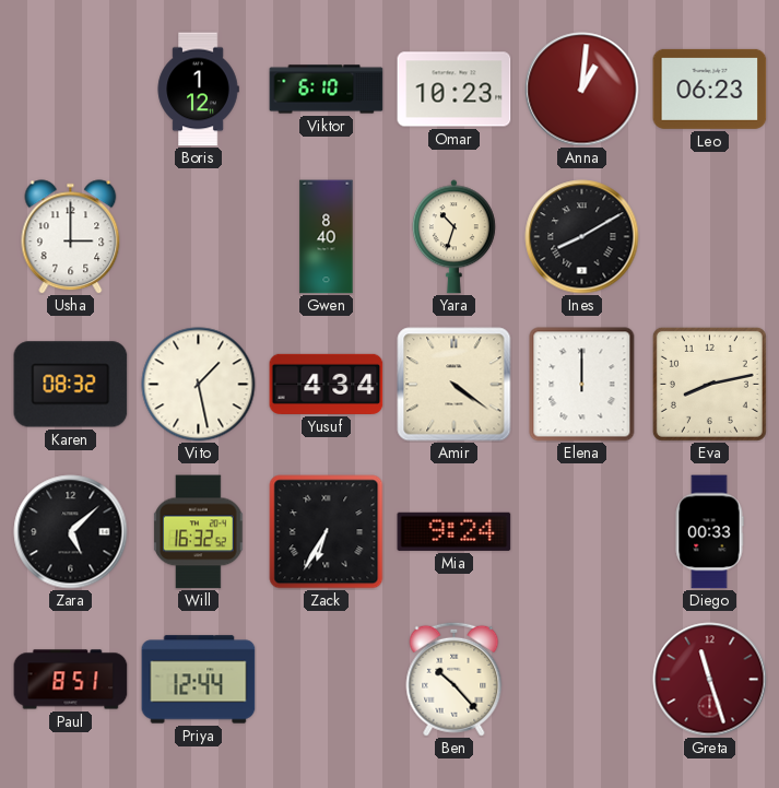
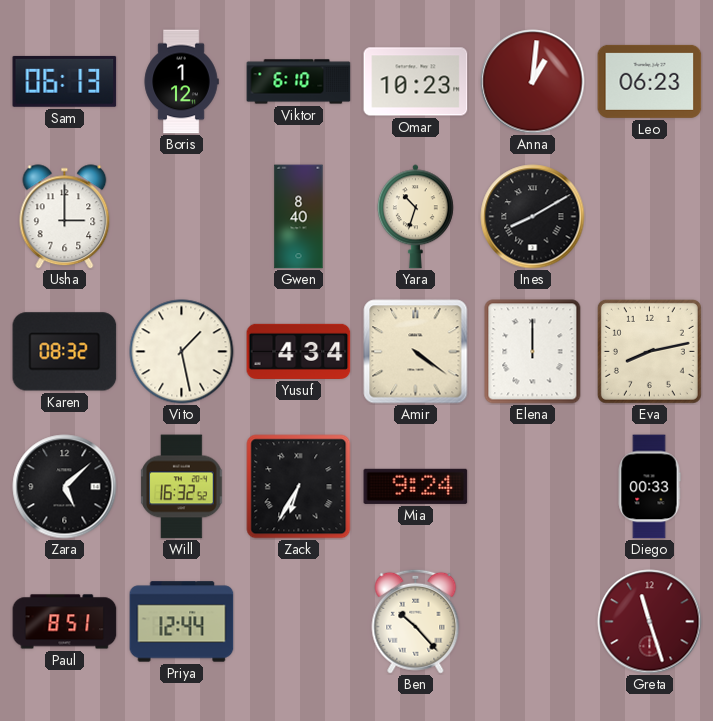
Sam: none -> 06:13
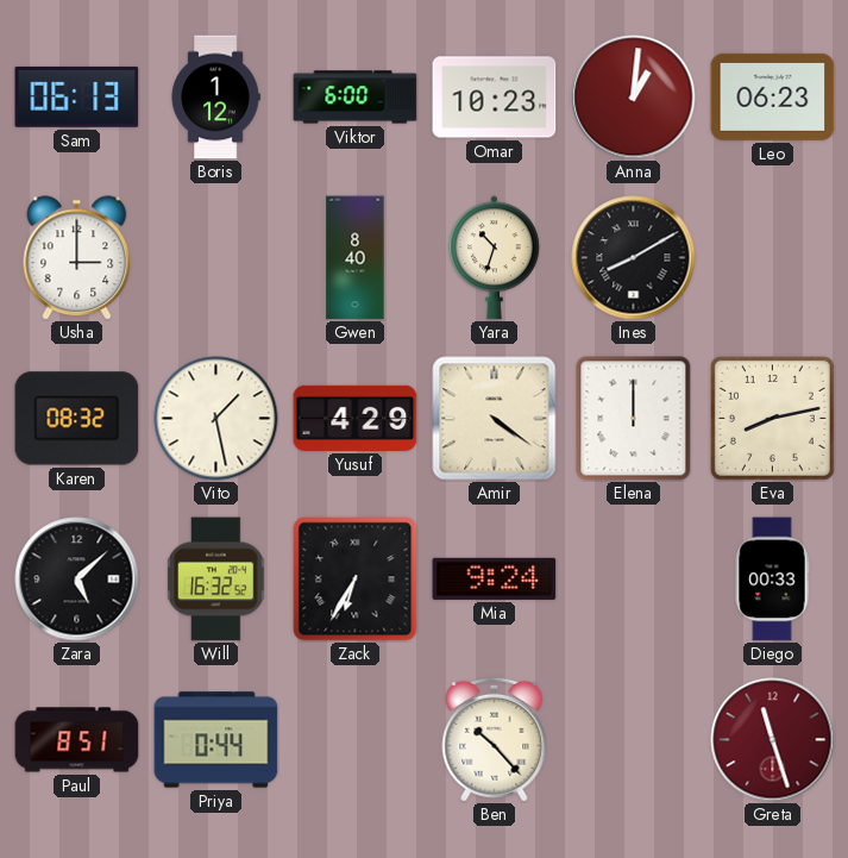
Viktor: 6:10 -> 6:00
Yusuf: 4:34 -> 4:29
Priya: 12:44 -> 0:44
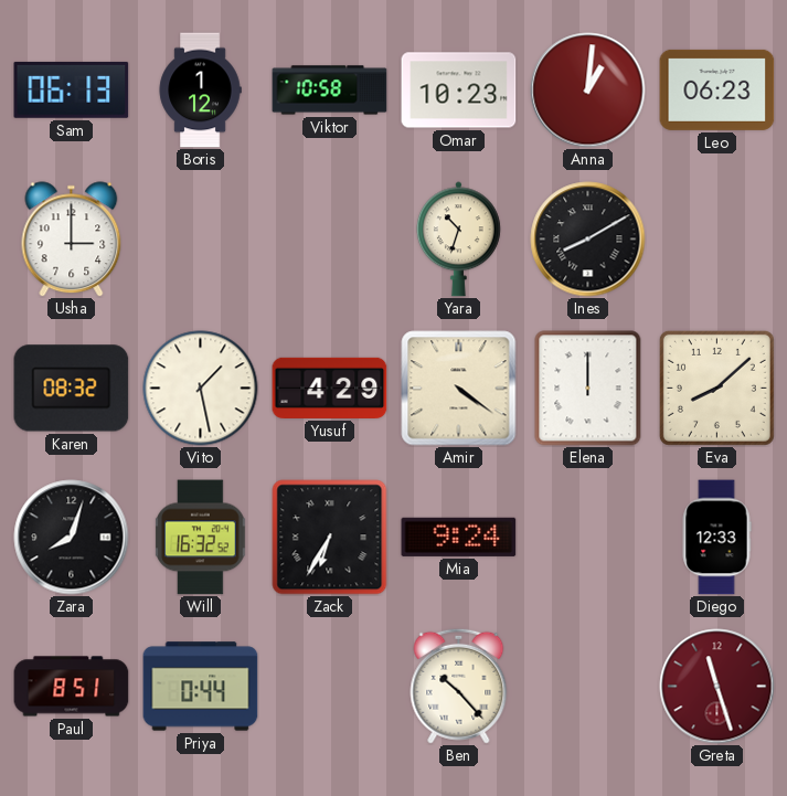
Viktor: 6:00 -> 10:58
Gwen: 8:40 -> none
Eva: 8:13 -> 8:08
Zara: 5:08 -> 8:03
Diego: 00:33 -> 12:33
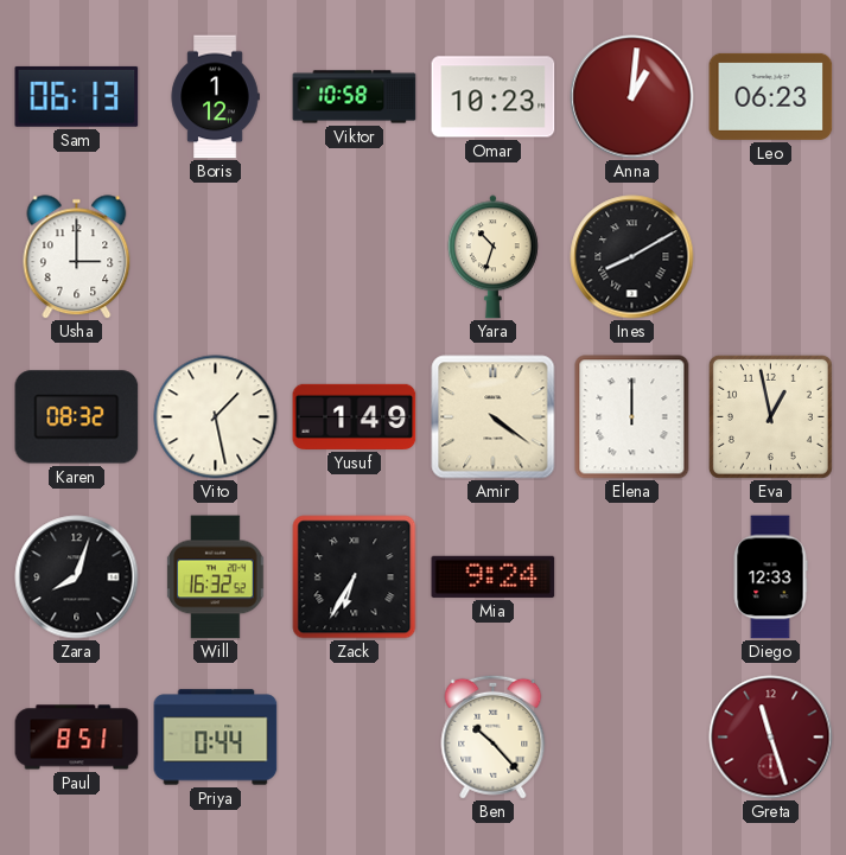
Yusuf: 4:29 -> 1:49
Eva: 8:08 -> 12:58
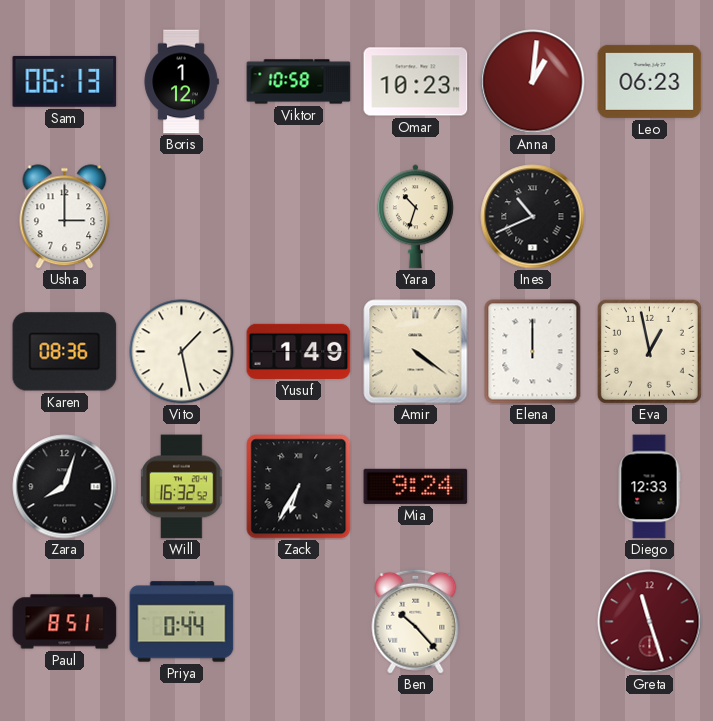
Ines: 8:10 -> 10:41
Karen: 08:32 -> 08:36
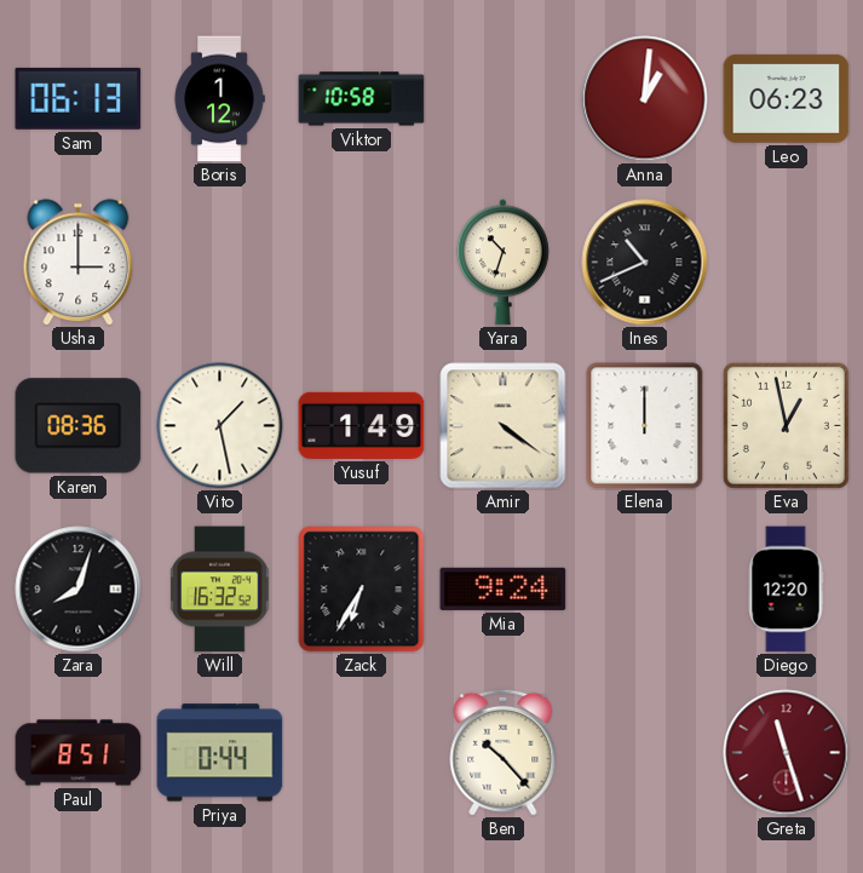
Omar: 10:23 -> none
Diego: 12:33 -> 12:20
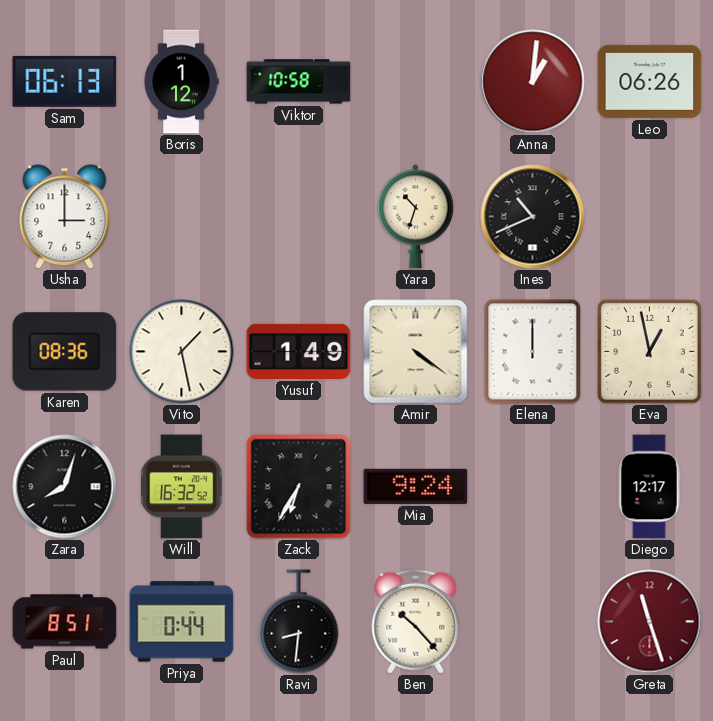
Leo: 06:23 -> 06:26
Diego: 12:20 -> 12:17
Ravi: none -> 8:31
